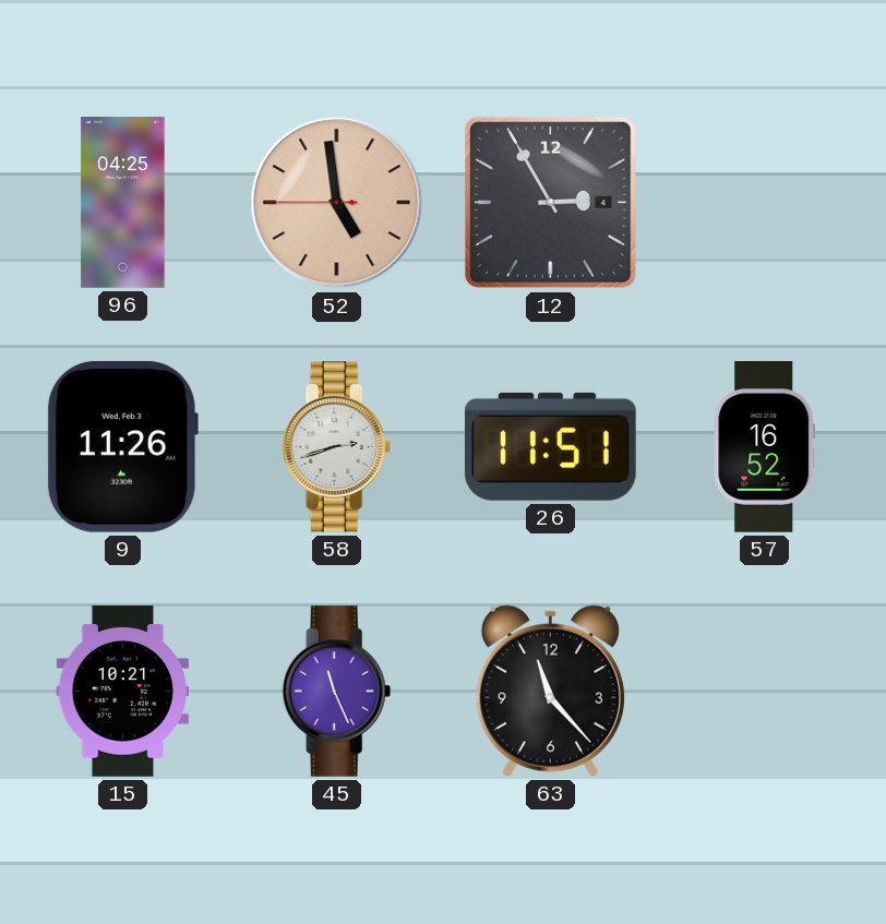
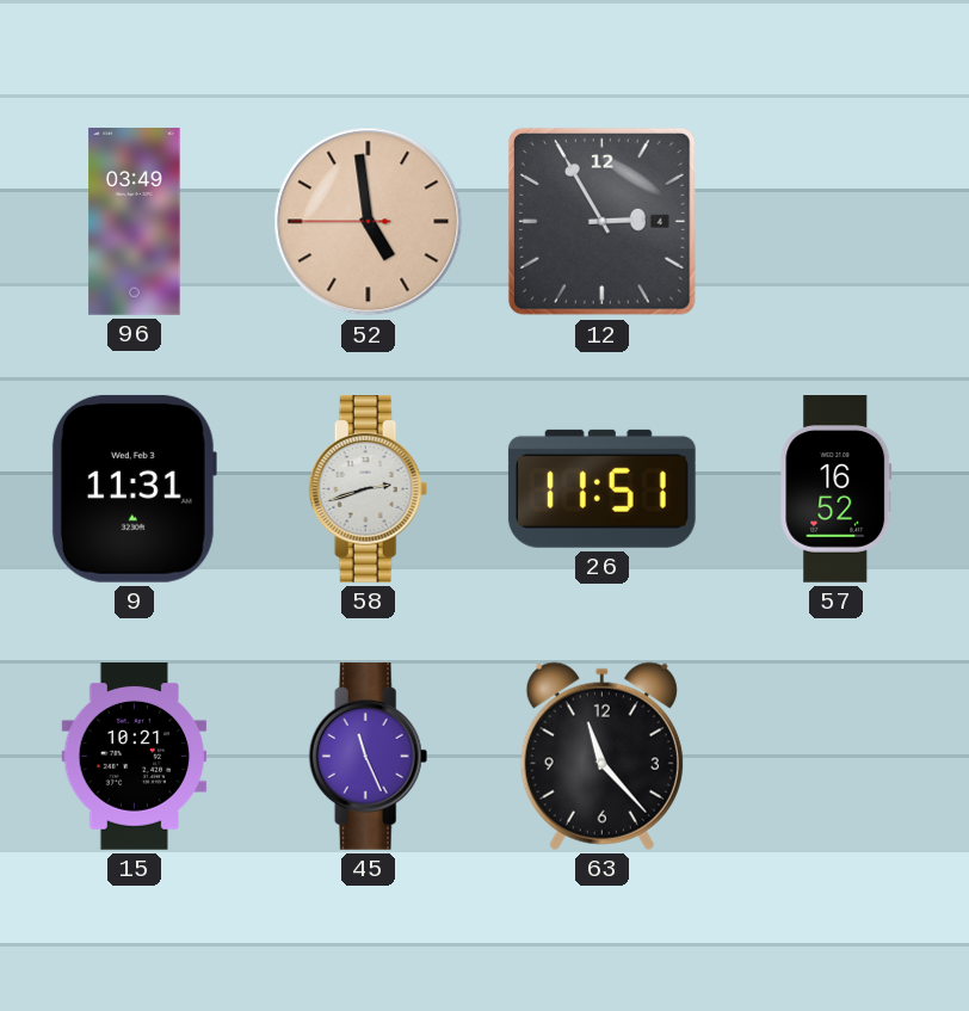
96: 04:25 -> 03:49
9: 11:26 -> 11:31
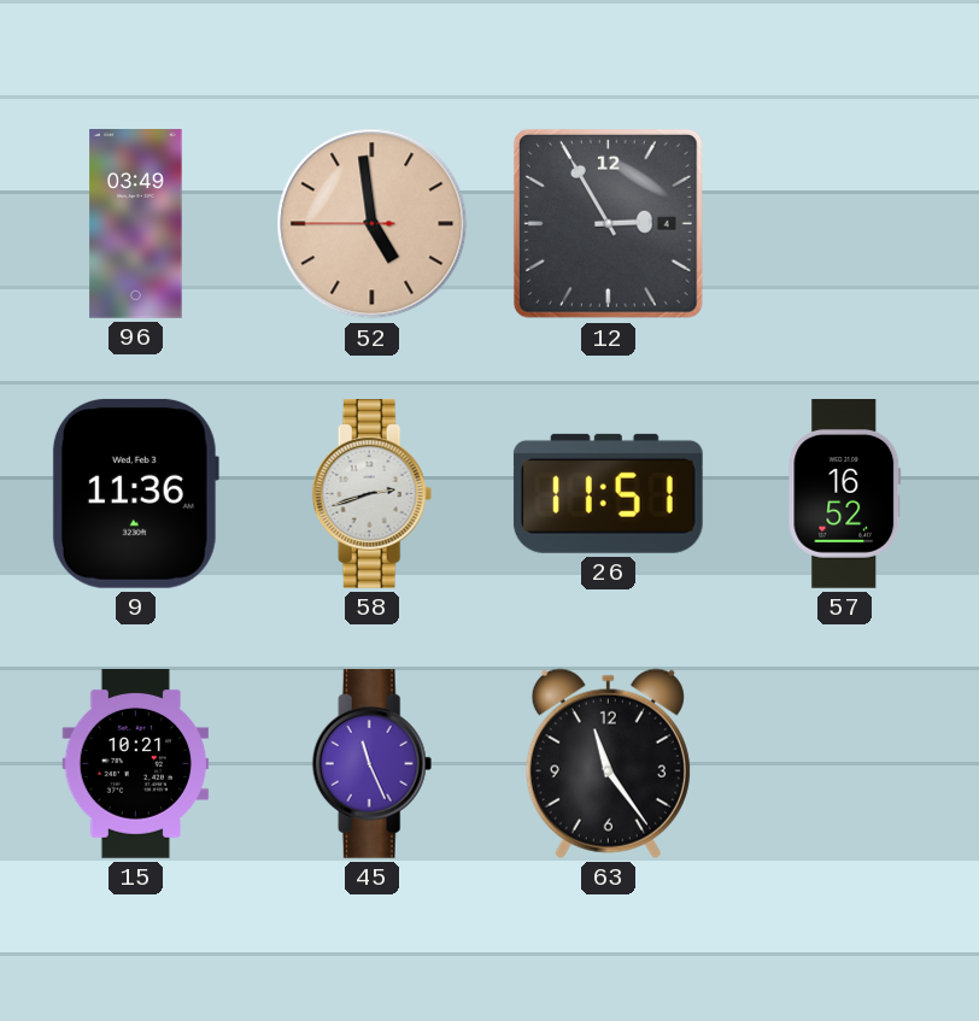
9: 11:31 -> 11:36
63: 11:23 -> 11:24
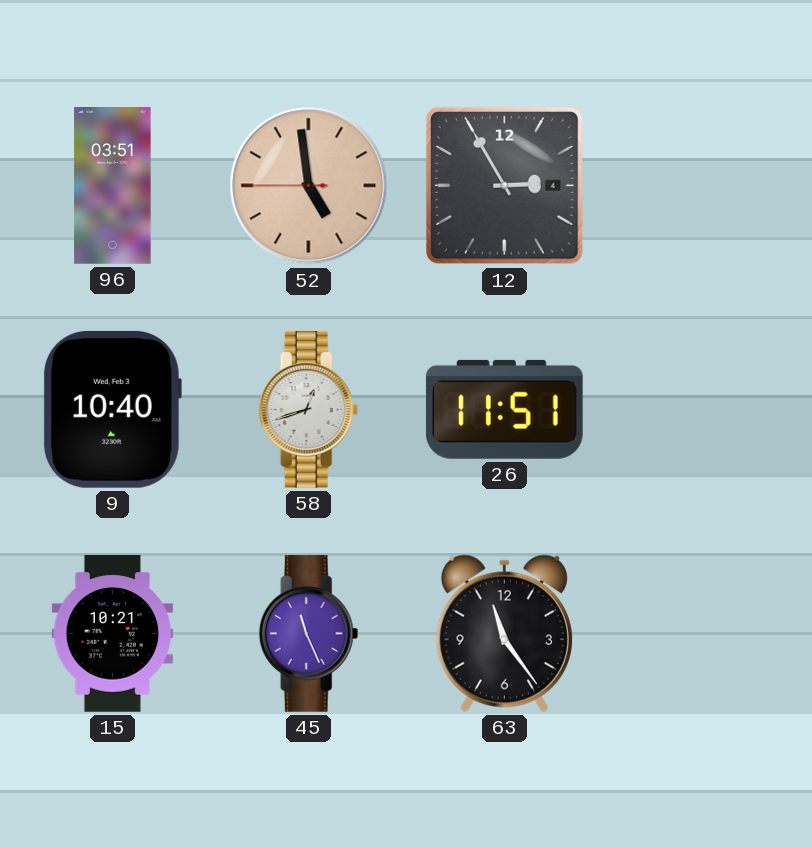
96: 03:49 -> 03:51
9: 11:36 -> 10:40
58: 2:42 -> 12:42
57: 16:52 -> none
